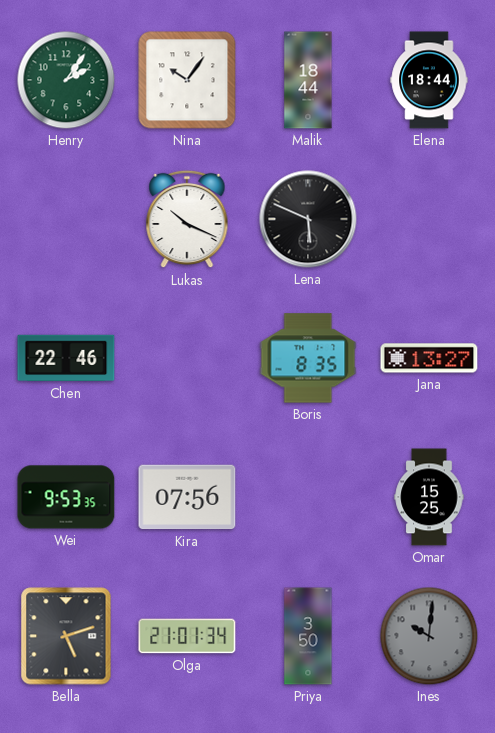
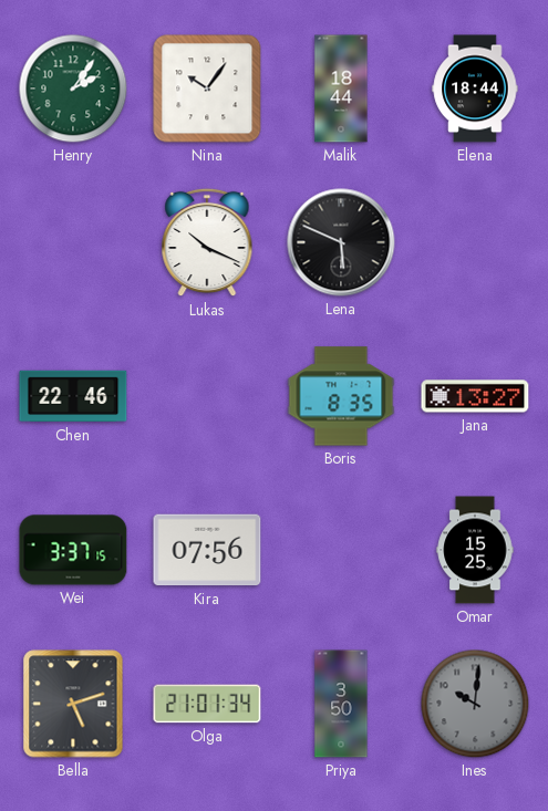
Wei: 9:53 -> 3:37
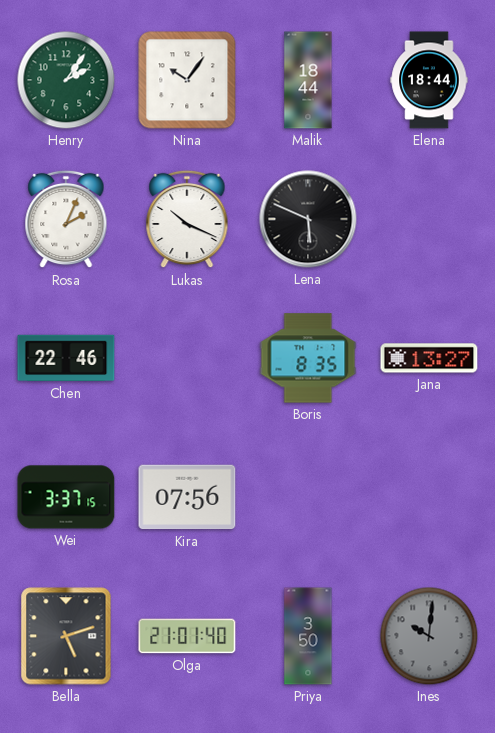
Rosa: none -> 2:04
Omar: 15:25 -> none
Olga: 21:01:34 -> 21:01:40
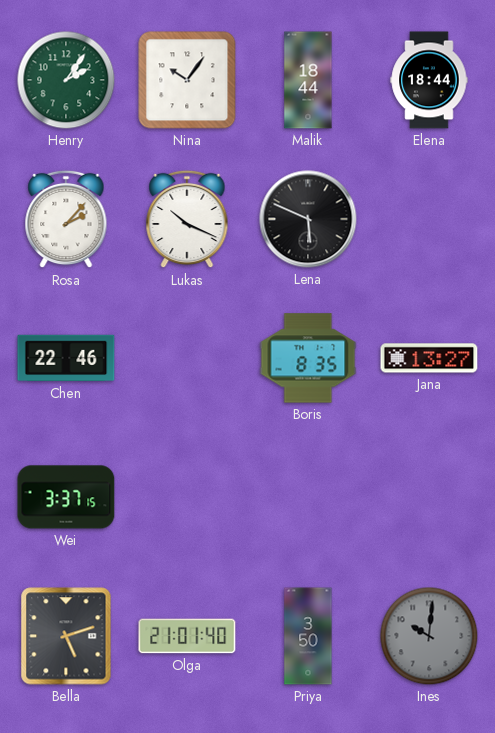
Rosa: 2:04 -> 2:07
Kira: 07:56 -> none
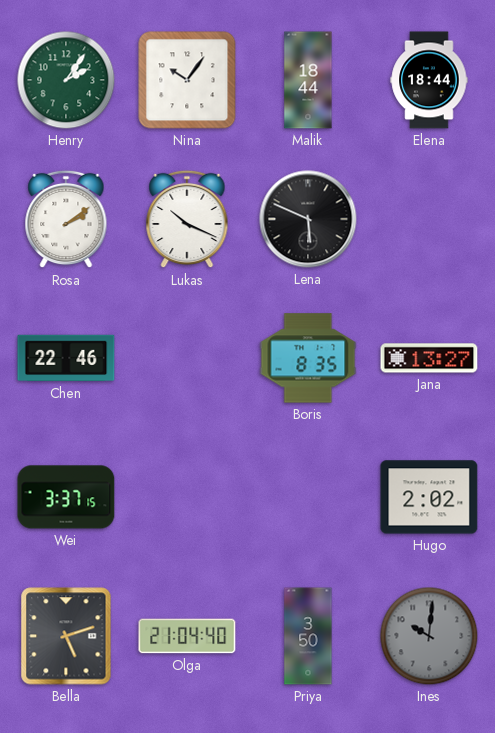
Rosa: 2:07 -> 2:09
Hugo: none -> 2:02
Olga: 21:01 -> 21:04
